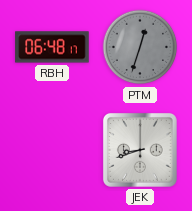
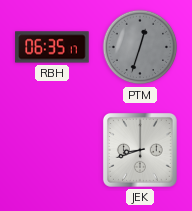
RBH: 06:48 -> 06:35
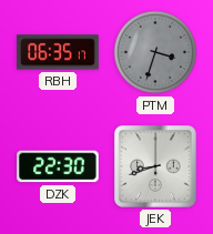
PTM: 12:33 -> 3:33
DZK: none -> 22:30
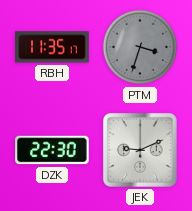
RBH: 06:35 -> 11:35
JEK: 8:42 -> 9:11
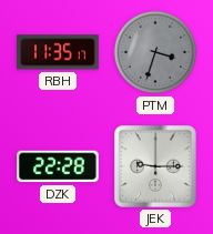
DZK: 22:30 -> 22:28
JEK: 9:11 -> 9:15
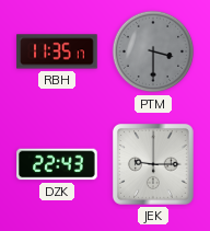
PTM: 3:33 -> 3:30
DZK: 22:28 -> 22:43
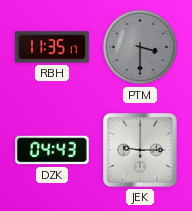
DZK: 22:43 -> 04:43
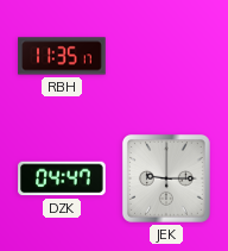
PTM: 3:30 -> none
DZK: 04:43 -> 04:47
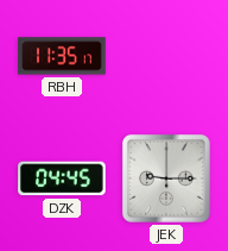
DZK: 04:47 -> 04:45
